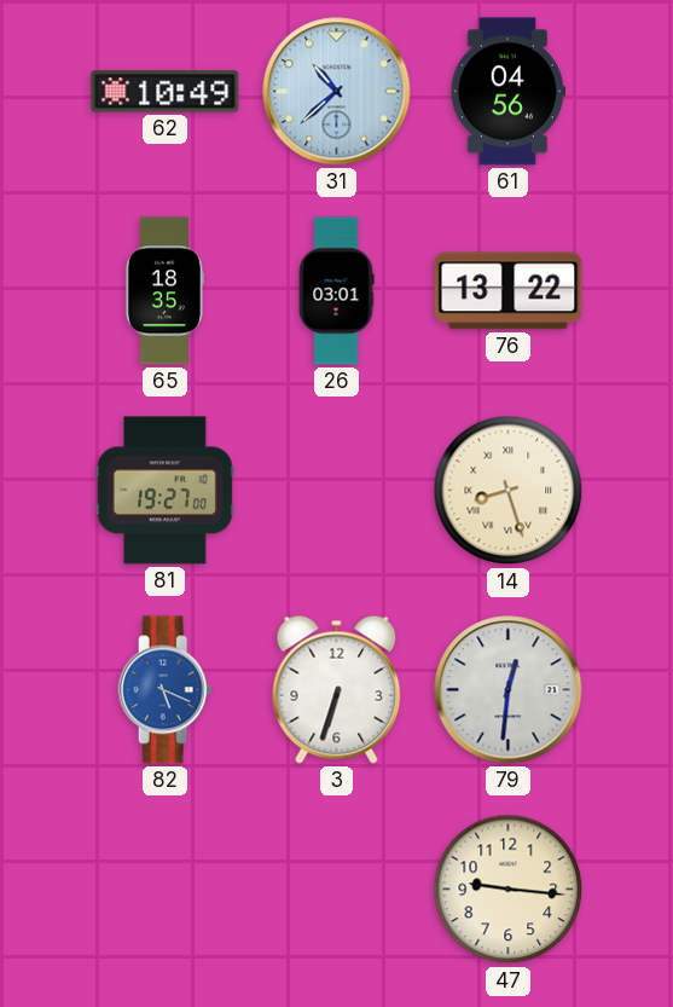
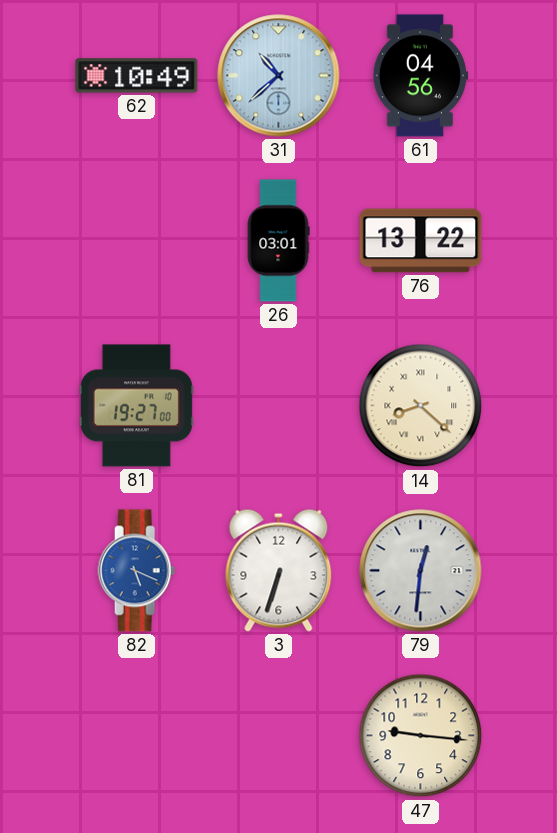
65: 18:35 -> none
14: 8:27 -> 8:22
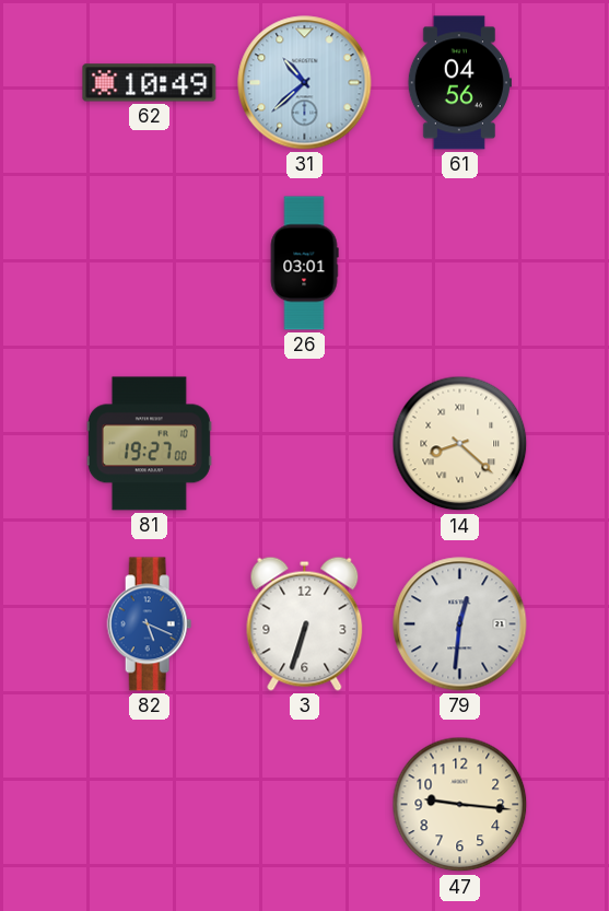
76: 13:22 -> none
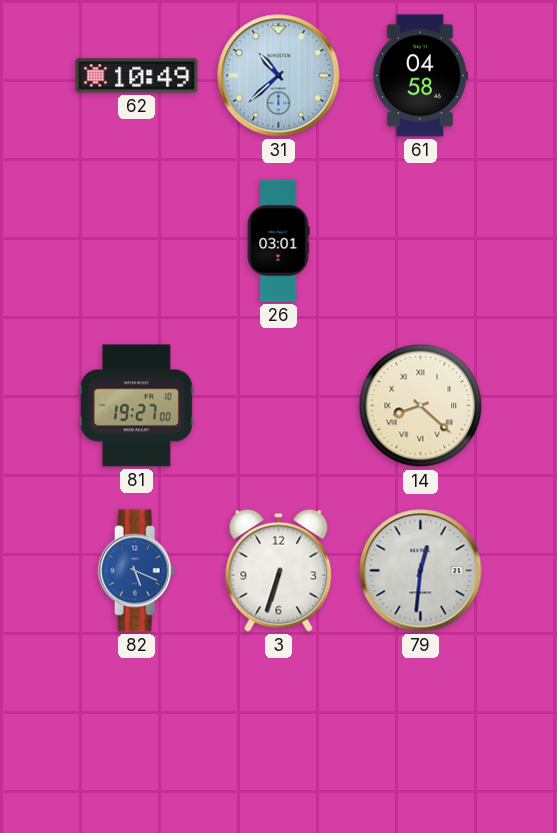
61: 04:56 -> 04:58
47: 9:16 -> none
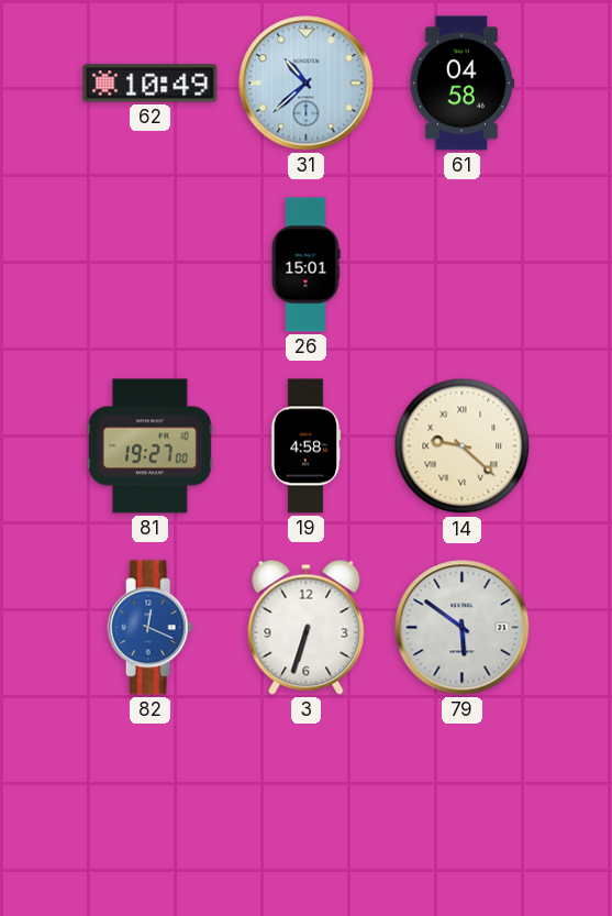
26: 03:01 -> 15:01
19: none -> 4:58
14: 8:22 -> 9:22
82: 5:19 -> 12:19
79: 12:31 -> 5:51
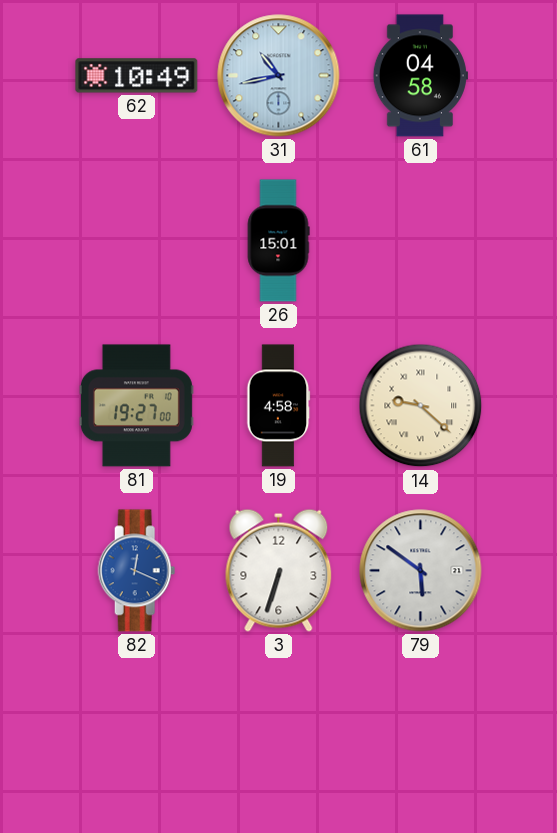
31: 10:38 -> 10:43
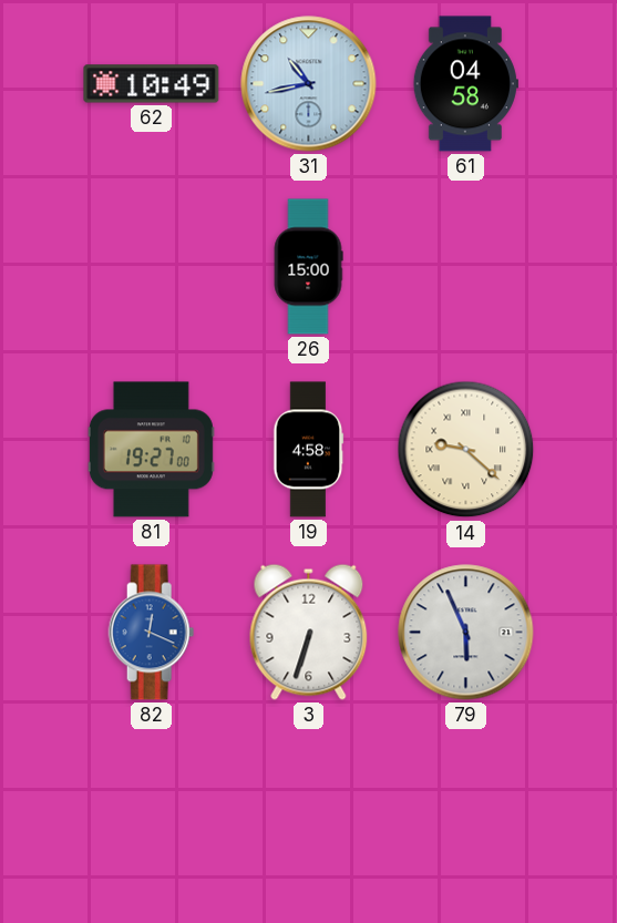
26: 15:01 -> 15:00
79: 5:51 -> 5:56
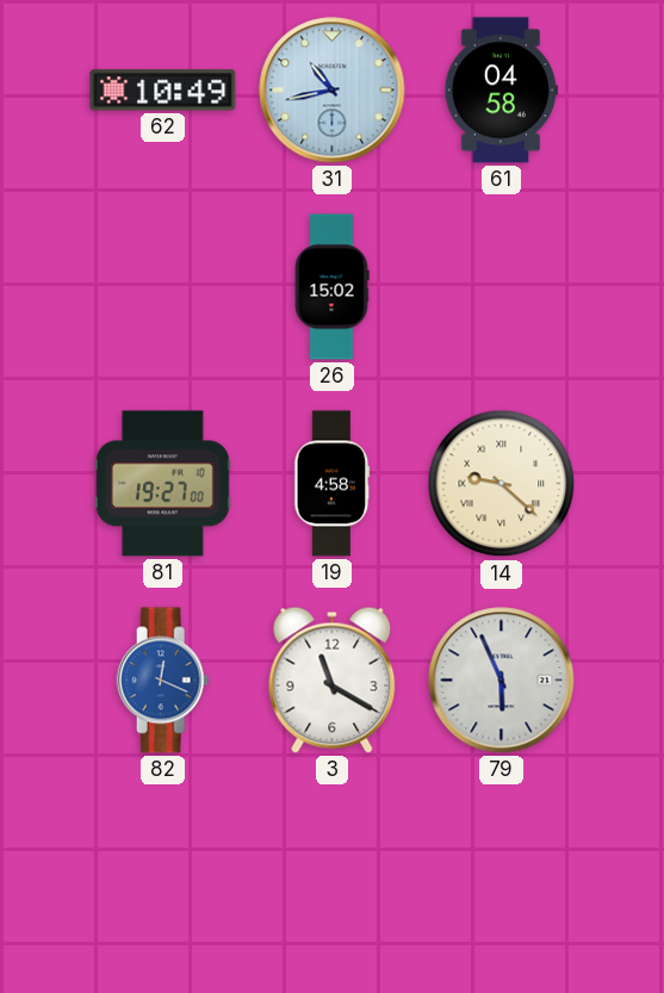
26: 15:00 -> 15:02
3: 6:33 -> 11:20
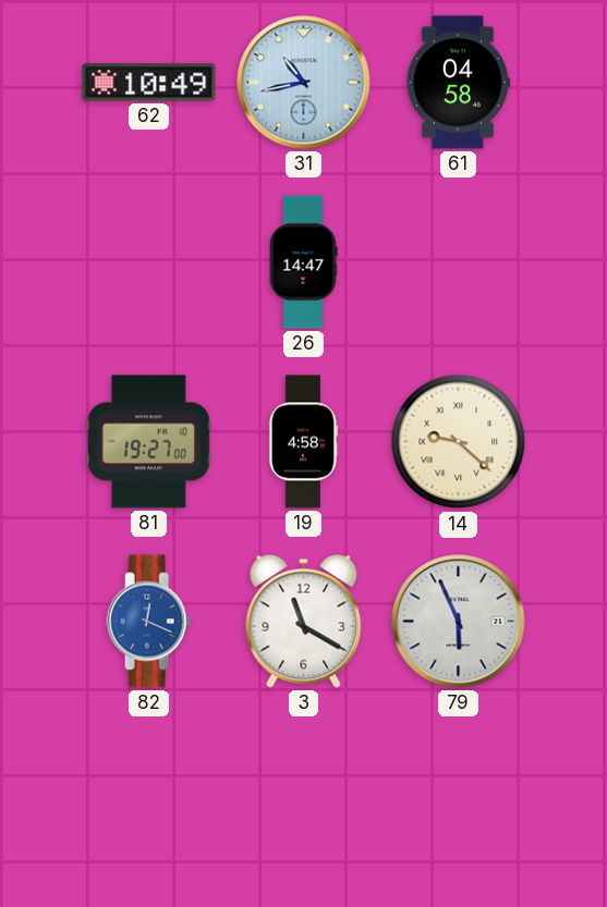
26: 15:02 -> 14:47
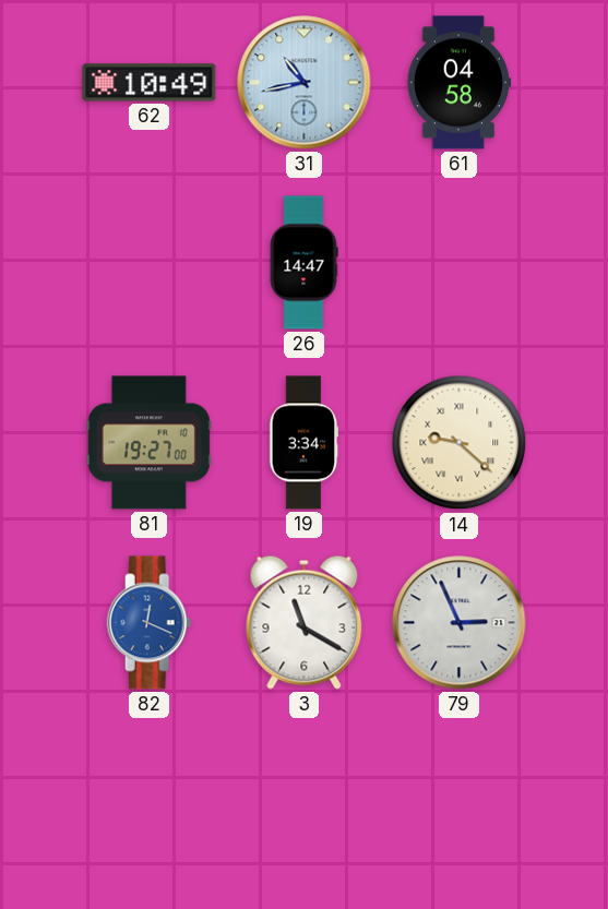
19: 4:58 -> 3:34
79: 5:56 -> 2:56
